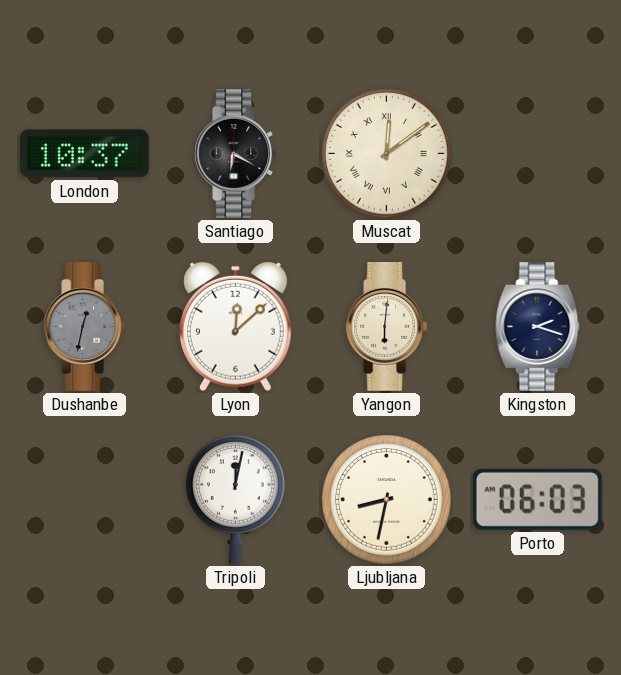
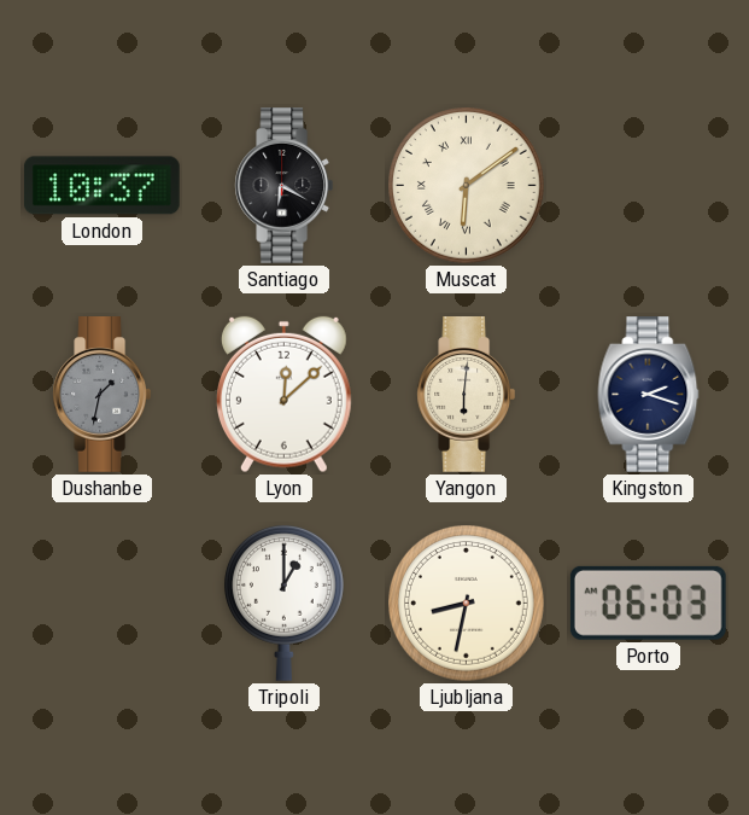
Muscat: 12:09 -> 6:09
Dushanbe: 12:32 -> 1:32
Tripoli: 12:02 -> 1:00
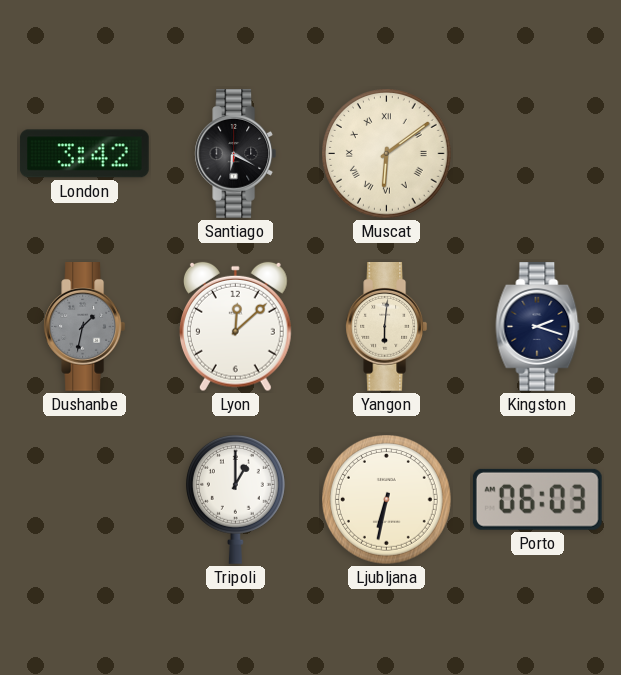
London: 10:37 -> 3:42
Ljubljana: 8:32 -> 6:32
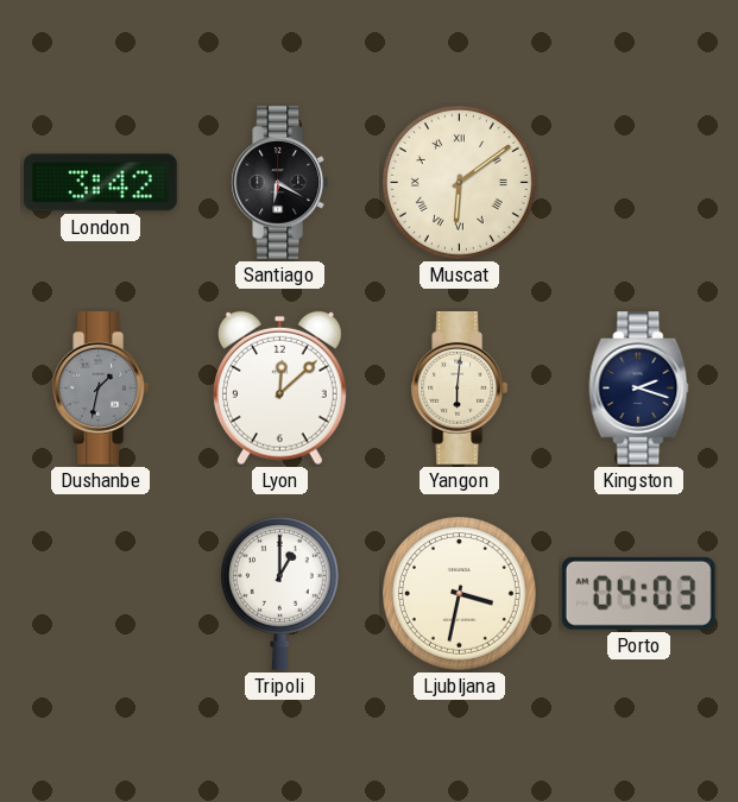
Ljubljana: 6:32 -> 3:32
Porto: 06:03 -> 04:03
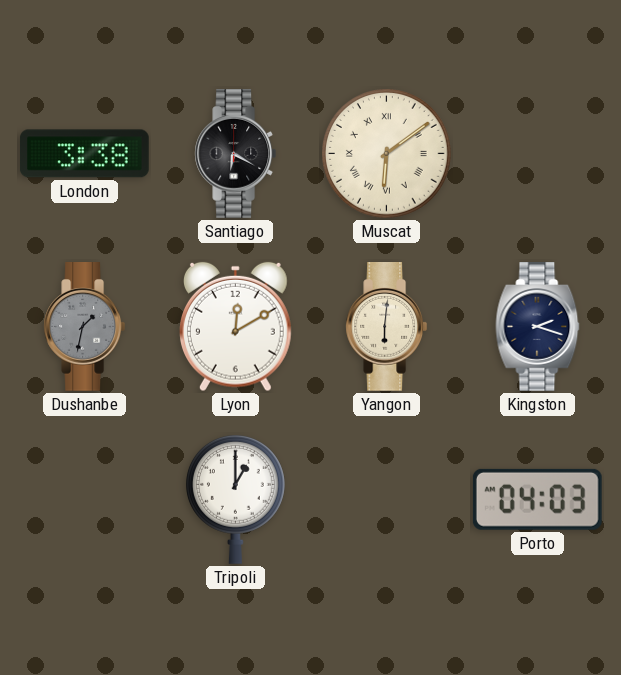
London: 3:42 -> 3:38
Lyon: 12:08 -> 12:10
Ljubljana: 3:32 -> none
